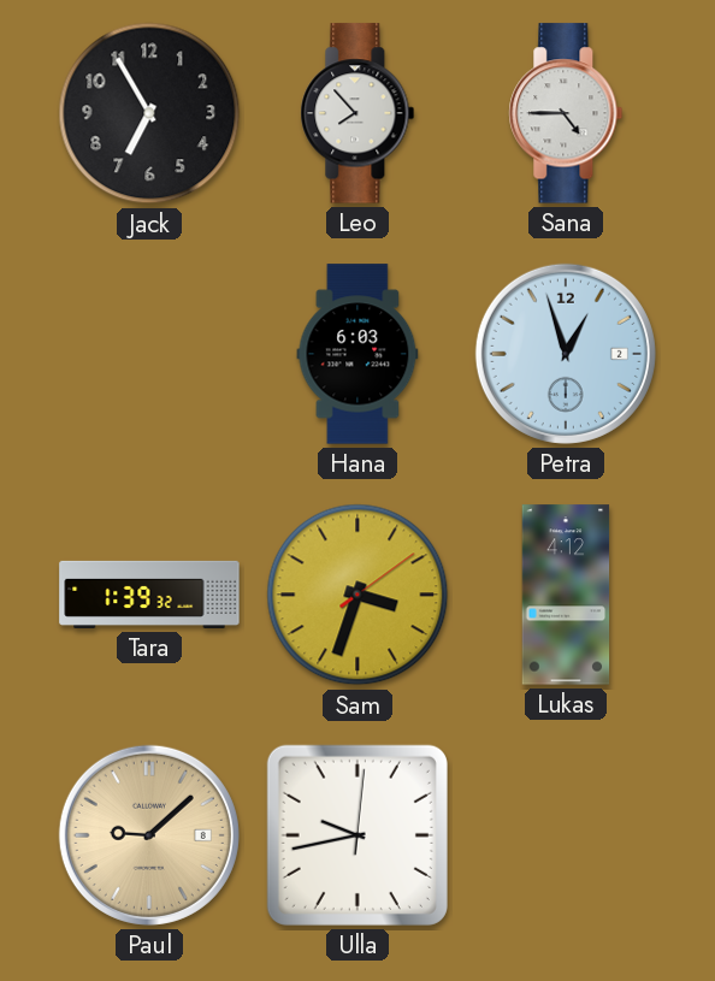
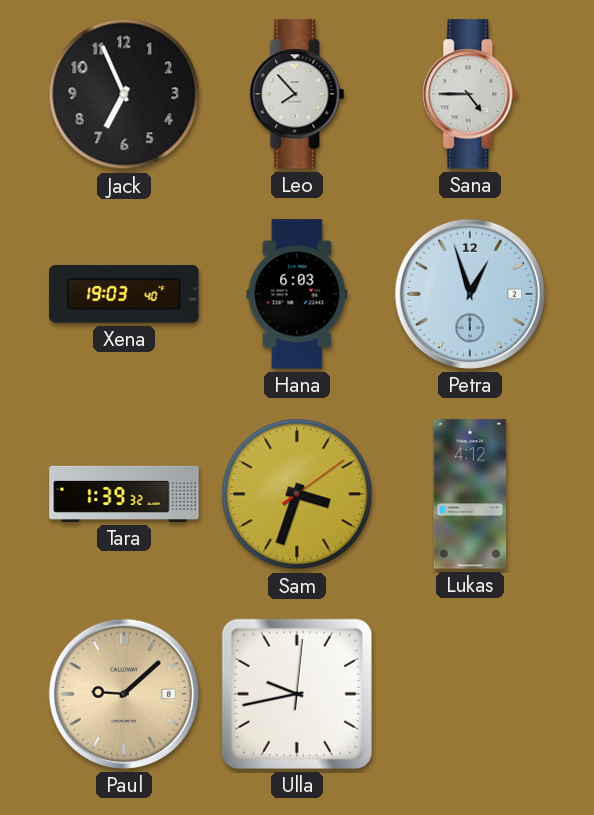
Jack: 6:55 -> 6:56
Xena: none -> 19:03
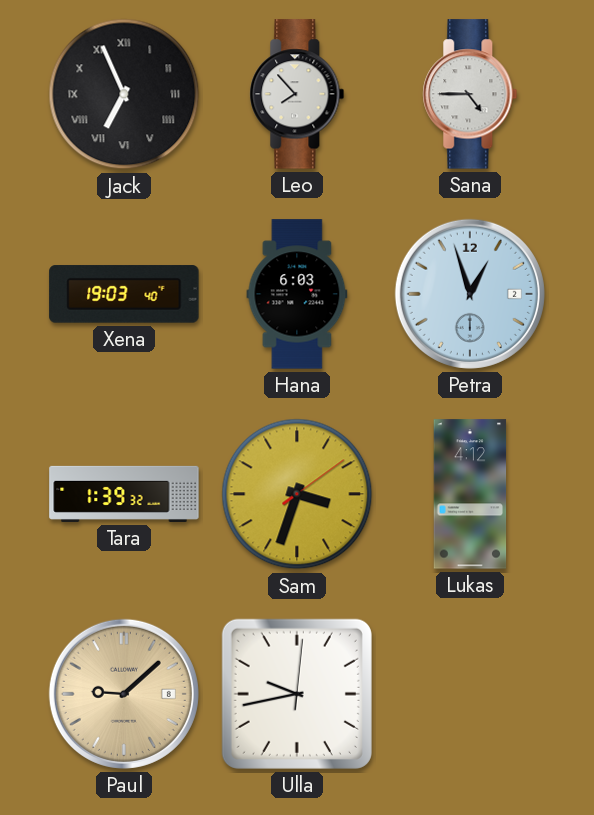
Jack numerals: Arabic -> Roman
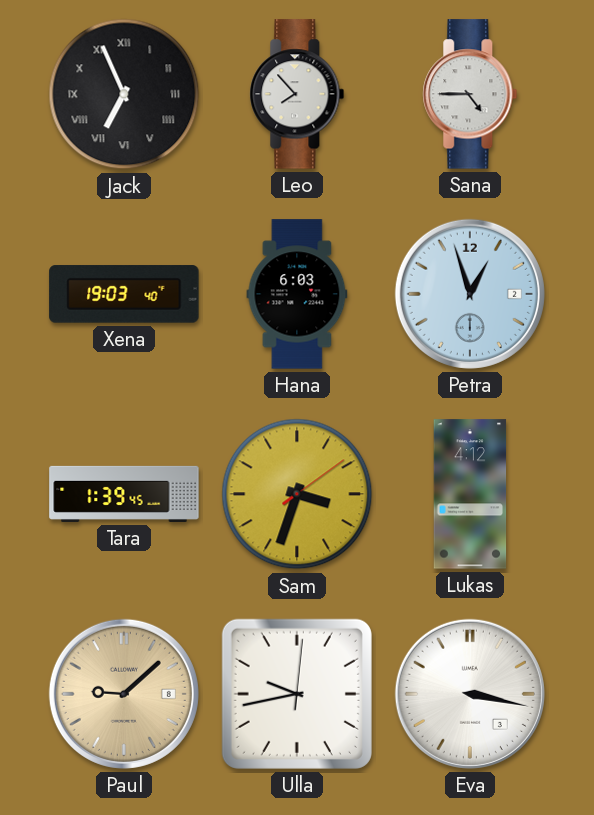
Tara: 1:39:32 -> 1:39:45
Eva: none -> 3:17
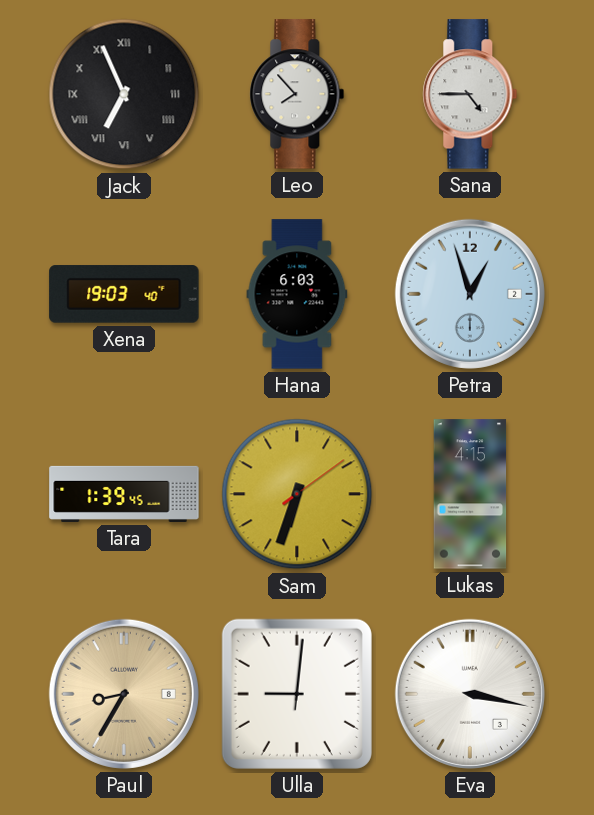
Sam: 3:33 -> 6:33
Lukas: 4:12 -> 4:15
Paul: 9:08 -> 8:35
Ulla: 9:43 -> 9:01
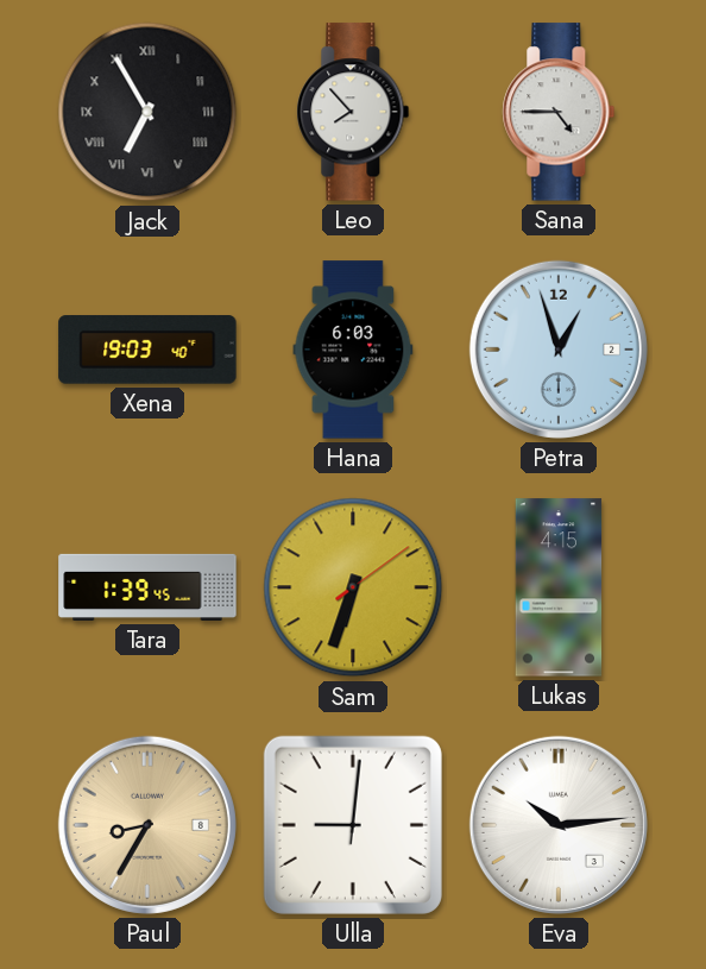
Jack: 6:56 -> 6:55
Eva: 3:17 -> 10:14
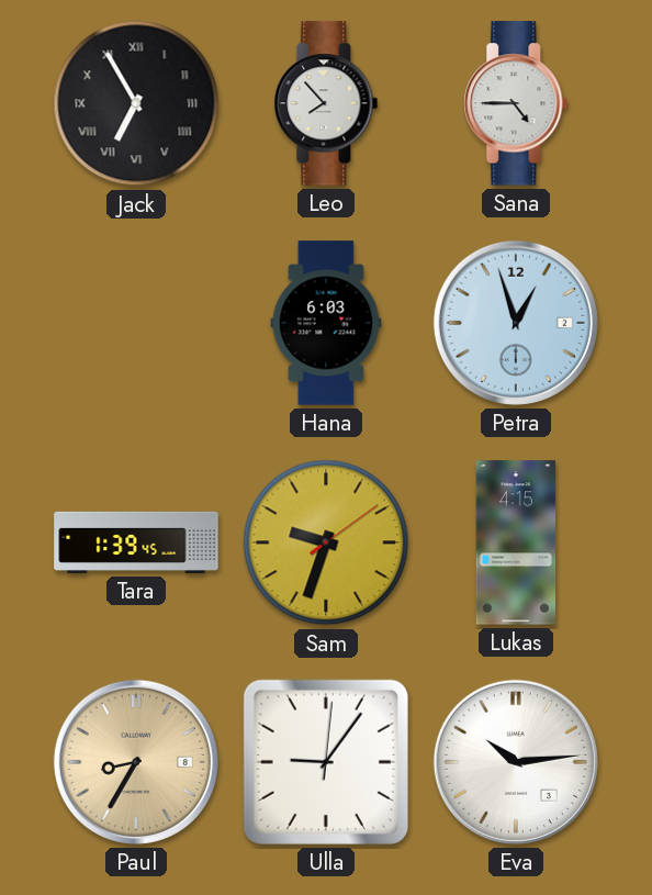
Xena: 19:03 -> none
Sam: 6:33 -> 9:33
Ulla: 9:01 -> 9:06
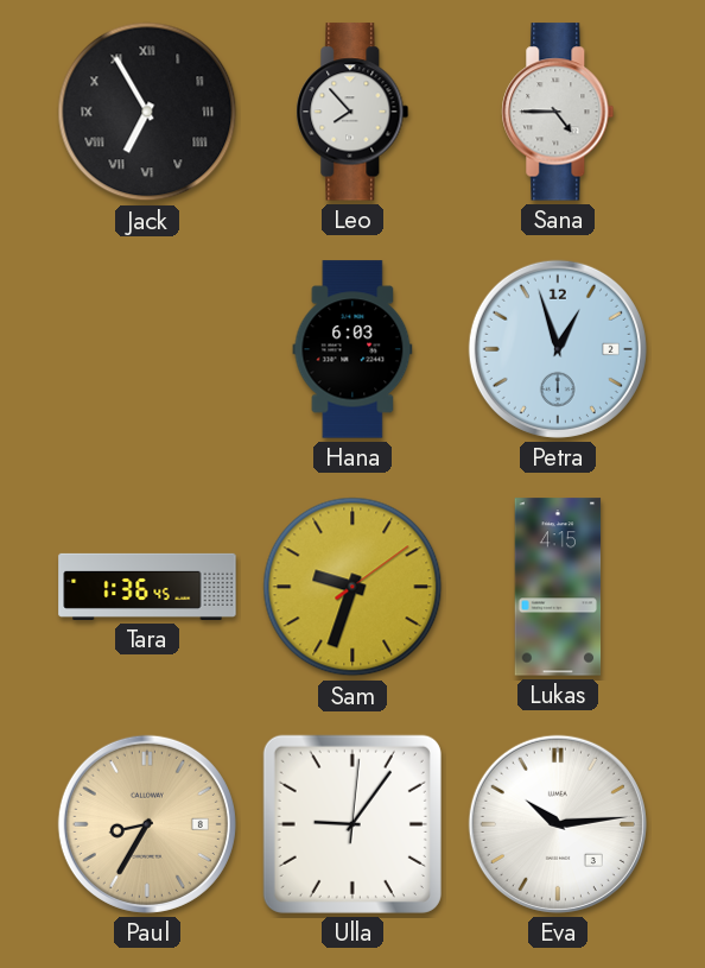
Tara: 1:39 -> 1:36
